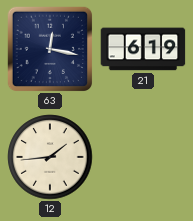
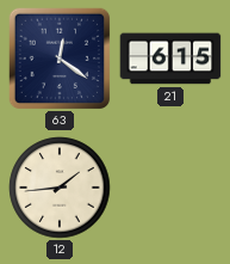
63: 12:17 -> 12:21
21: 6:19 -> 6:15
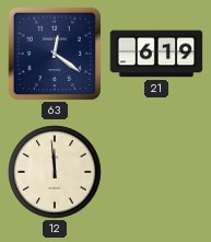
21: 6:15 -> 6:19
12: 1:44 -> 11:59
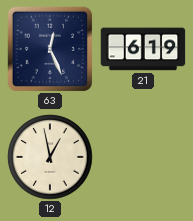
63: 12:21 -> 12:26
12: 11:59 -> 12:58
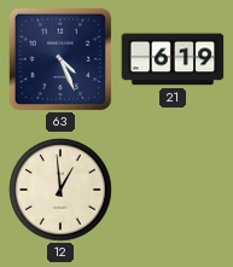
63: 12:26 -> 4:26
12: 12:58 -> 12:59
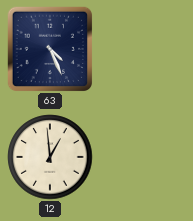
21: 6:19 -> none
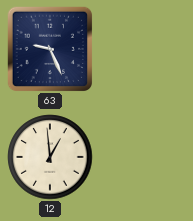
63: 4:26 -> 9:26
